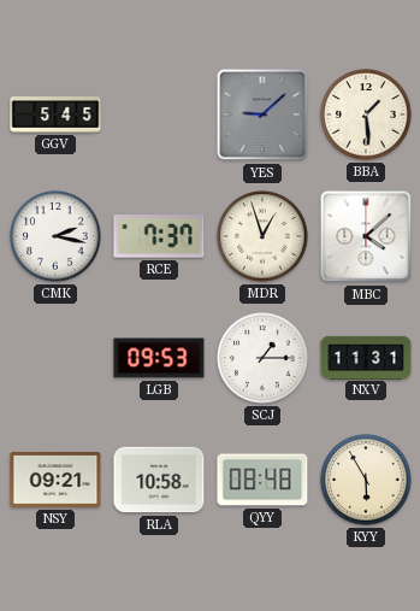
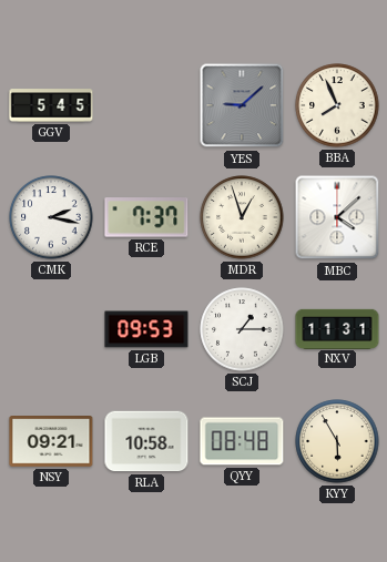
BBA: 1:29 -> 7:56
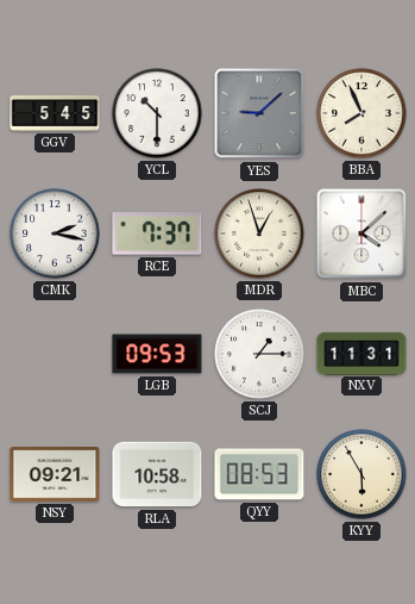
YCL: none -> 10:30
QYY: 08:48 -> 08:53
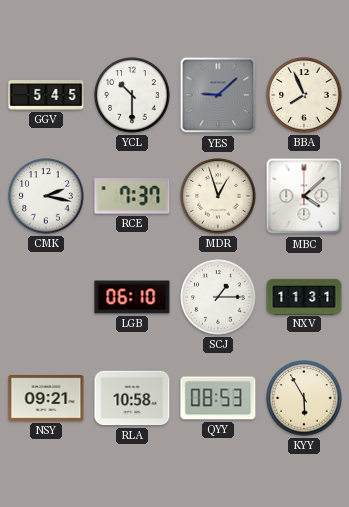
LGB: 09:53 -> 06:10
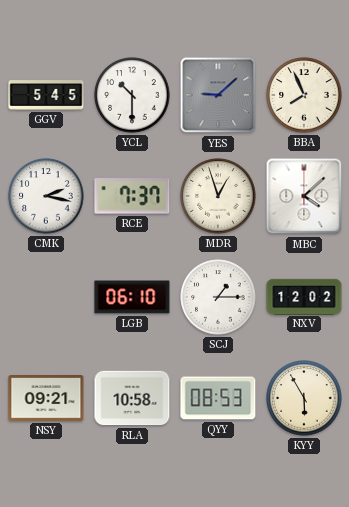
NXV: 11:31 -> 12:02
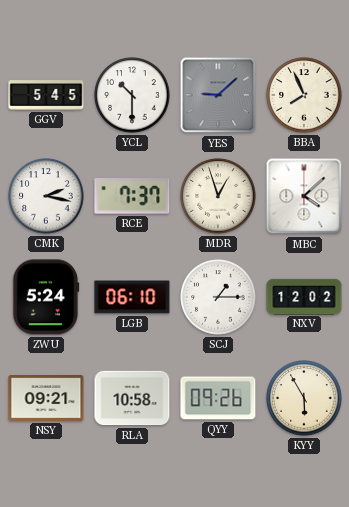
ZWU: none -> 5:24
QYY: 08:53 -> 09:26
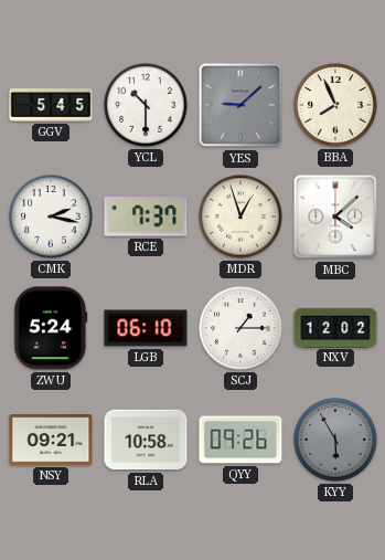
KYY dial: cream -> grey
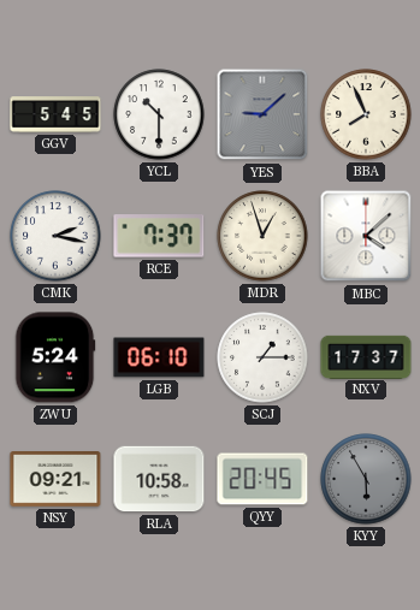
NXV: 12:02 -> 17:37
QYY: 09:26 -> 20:45
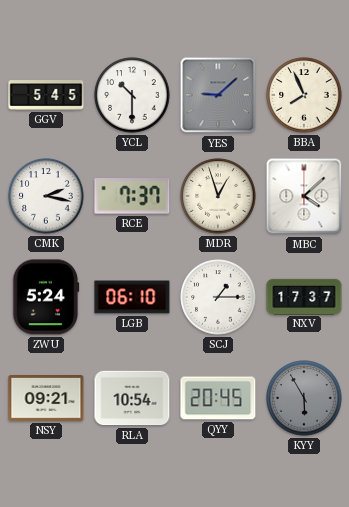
RLA: 10:58 -> 10:54
